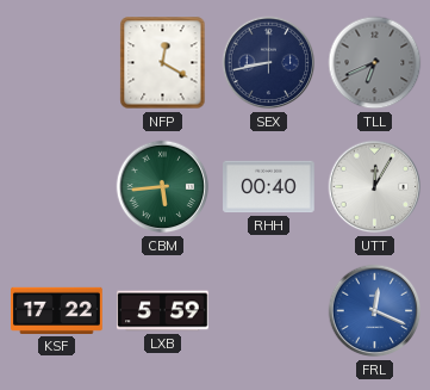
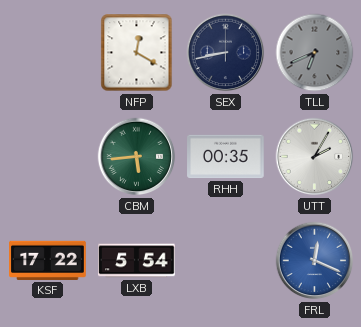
RHH: 00:40 -> 00:35
UTT: 12:05 -> 2:05
LXB: 5:59 -> 5:54
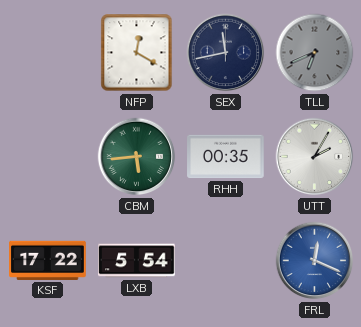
SEX: 8:43 -> 11:43
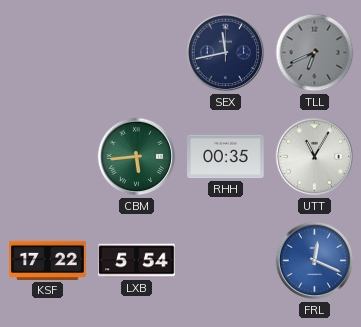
NFP: 12:20 -> none
UTT: 2:05 -> 11:05
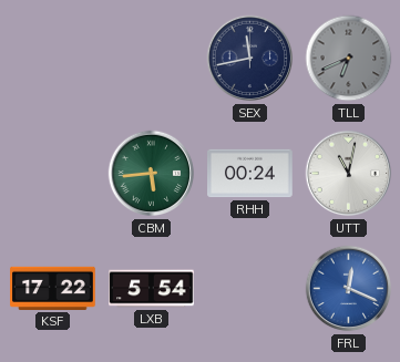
RHH: 00:35 -> 00:24
UTT: 11:05 -> 11:02
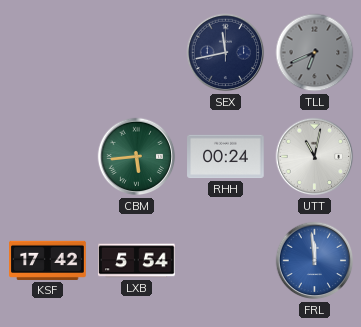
KSF: 17:22 -> 17:42
FRL: 12:19 -> 11:59
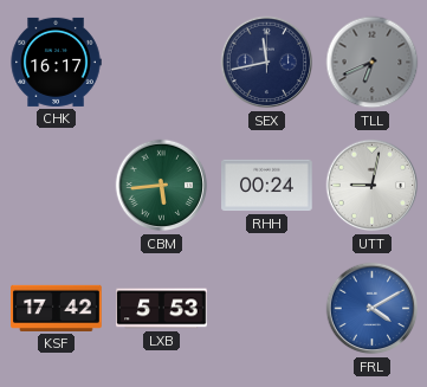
CHK: none -> 16:17
UTT: 11:02 -> 9:02
LXB: 5:54 -> 5:53
FRL: 11:59 -> 4:10
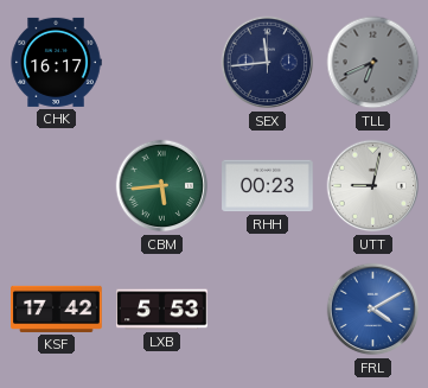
SEX: 11:43 -> 11:44
RHH: 00:24 -> 00:23
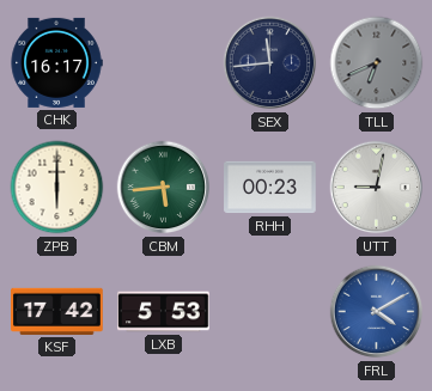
ZPB: none -> 6:00
